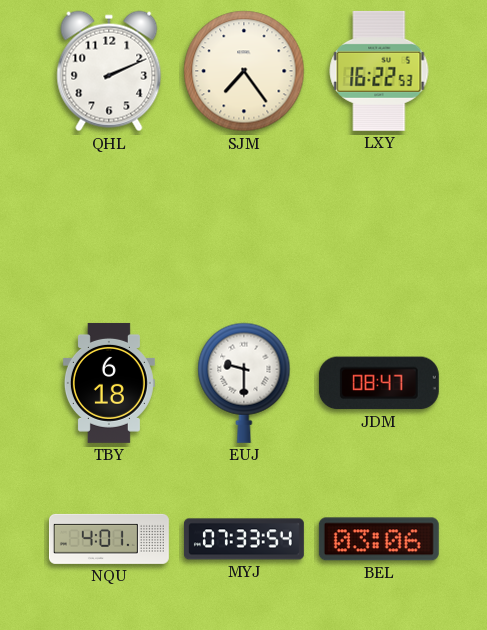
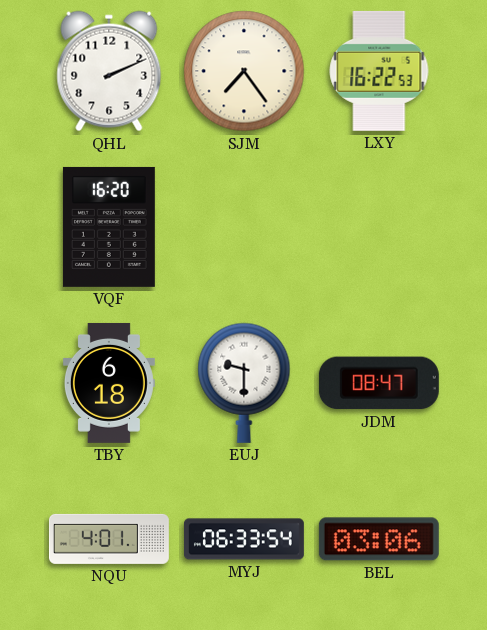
VQF: none -> 16:20
MYJ: 07:33 -> 06:33
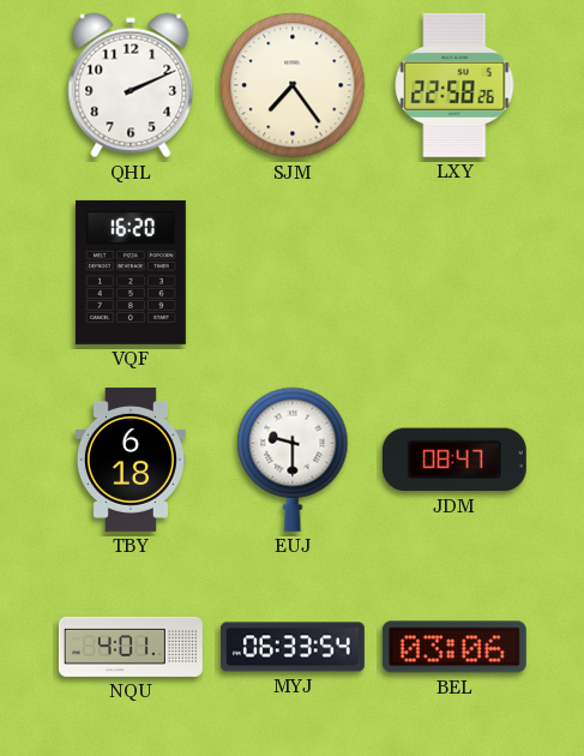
LXY: 16:22 -> 22:58
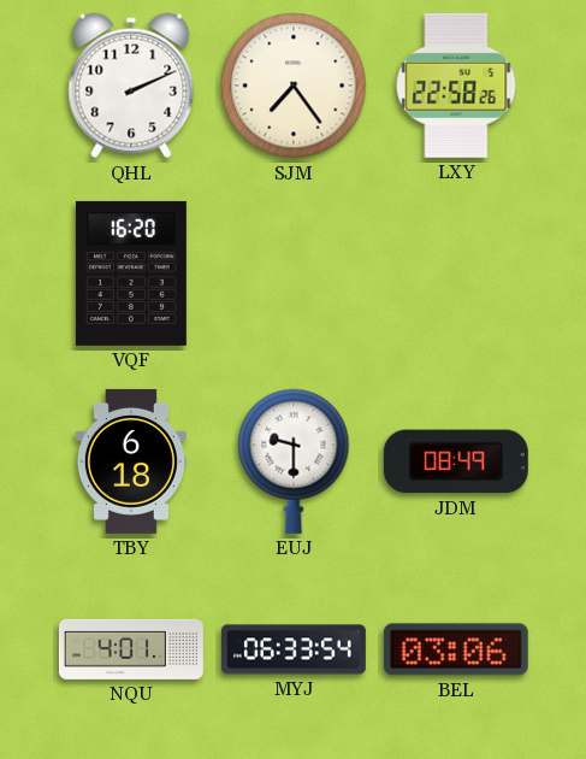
JDM: 08:47 -> 08:49
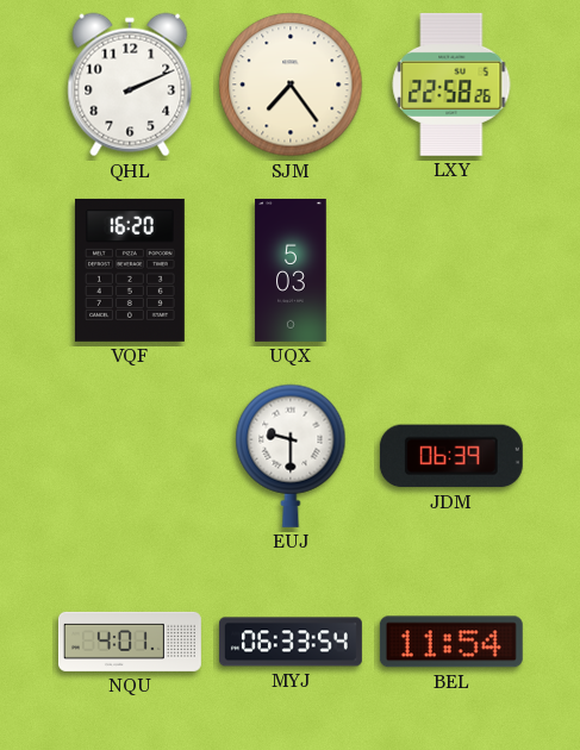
UQX: none -> 5:03
TBY: 6:18 -> none
JDM: 08:49 -> 06:39
BEL: 03:06 -> 11:54
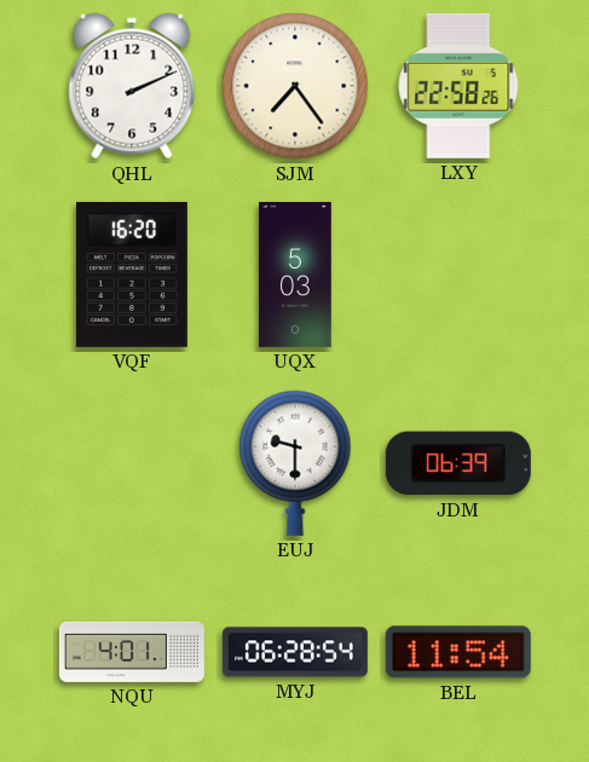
MYJ: 06:33 -> 06:28
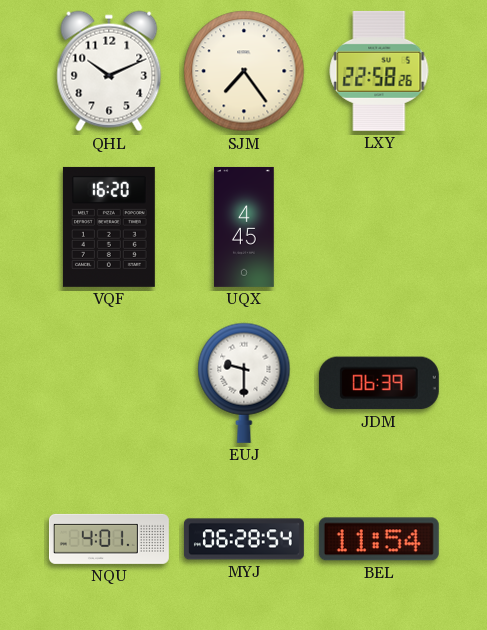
QHL: 2:11 -> 10:11
UQX: 5:03 -> 4:45
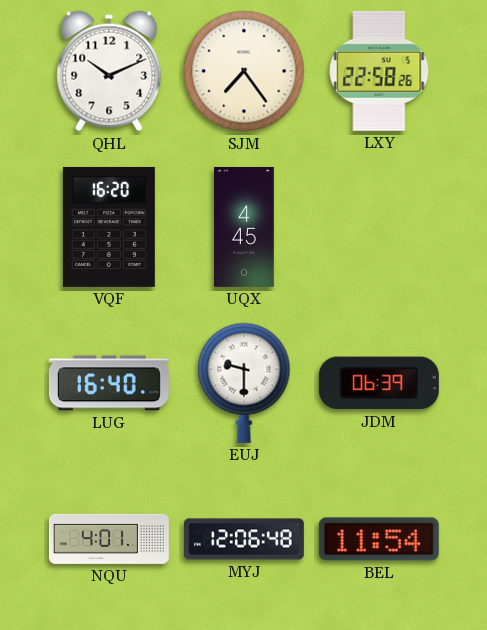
LUG: none -> 16:40
MYJ: 06:28 -> 12:06
